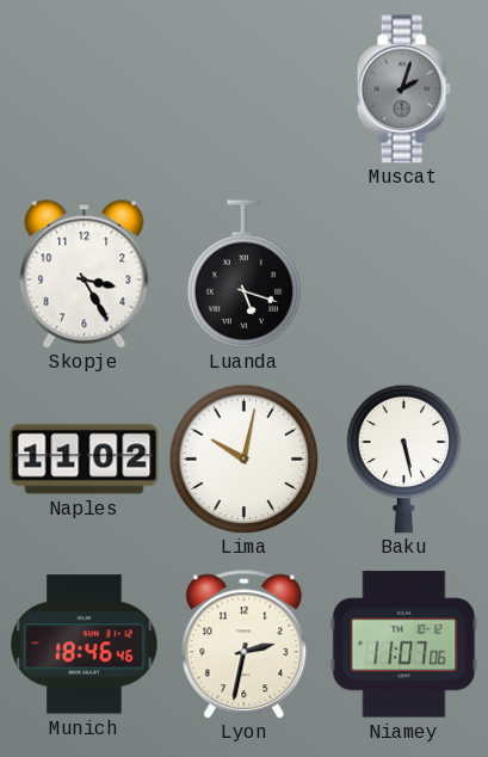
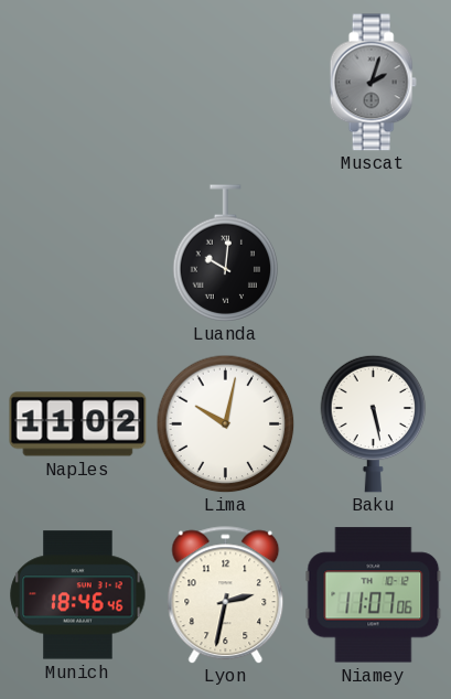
Skopje: 3:25 -> none
Luanda: 5:18 -> 10:01
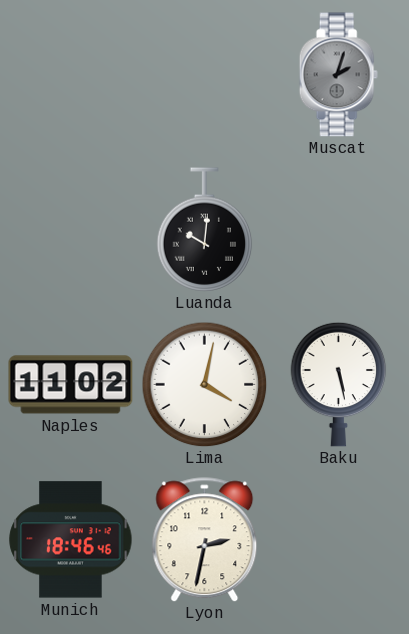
Lima: 10:02 -> 4:02
Niamey: 11:07 -> none
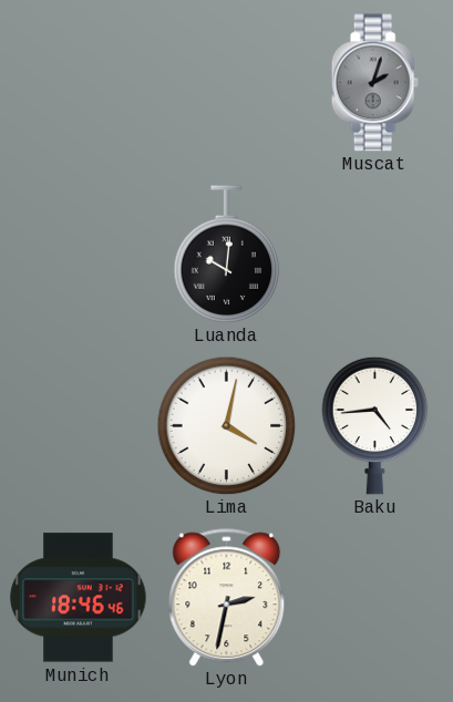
Naples: 11:02 -> none
Baku: 5:28 -> 4:44
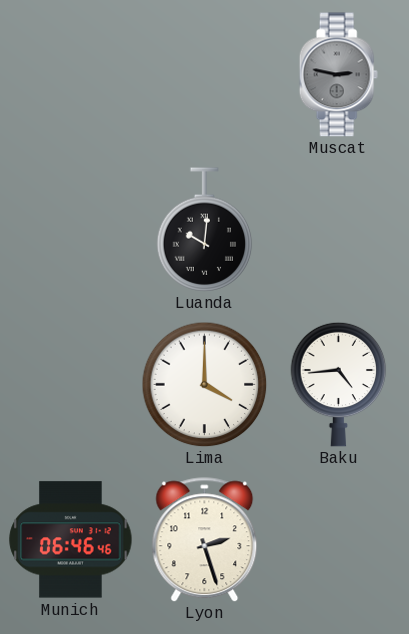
Muscat: 2:03 -> 2:47
Lima: 4:02 -> 4:00
Munich: 18:46 -> 06:46
Lyon: 2:32 -> 2:27
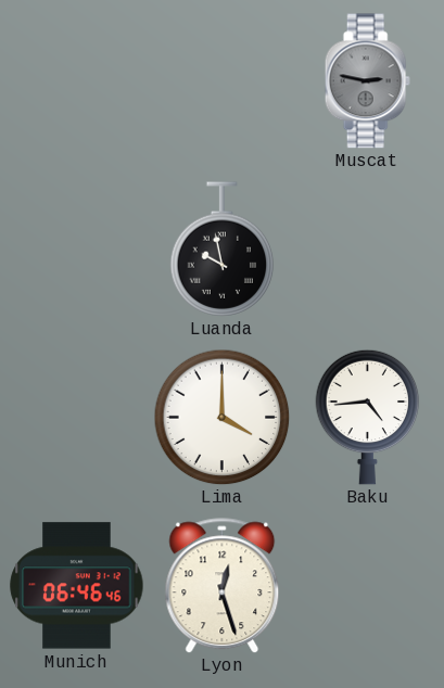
Luanda: 10:01 -> 9:58
Lyon: 2:27 -> 12:27
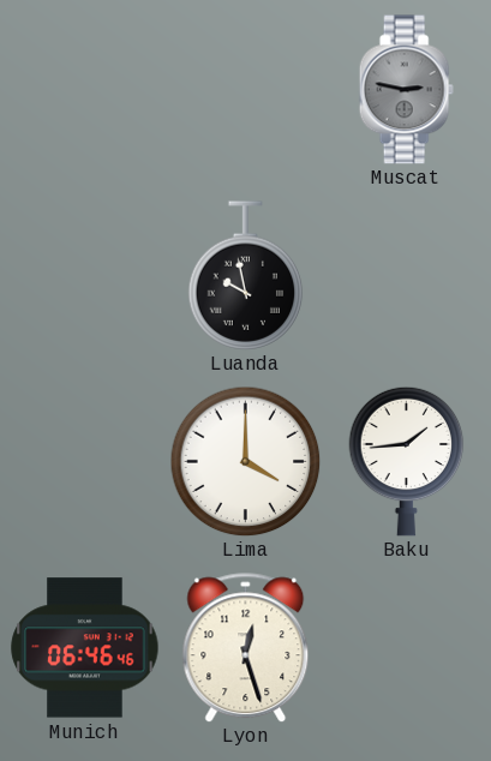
Baku: 4:44 -> 1:44
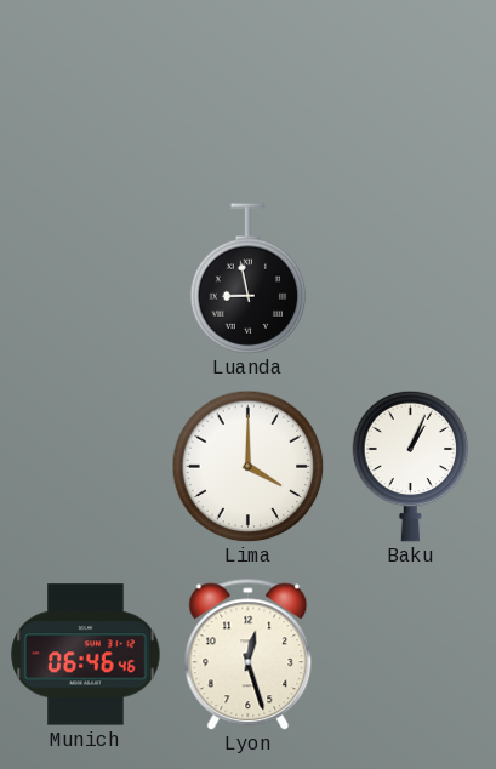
Muscat: 2:47 -> none
Luanda: 9:58 -> 8:58
Baku: 1:44 -> 1:04
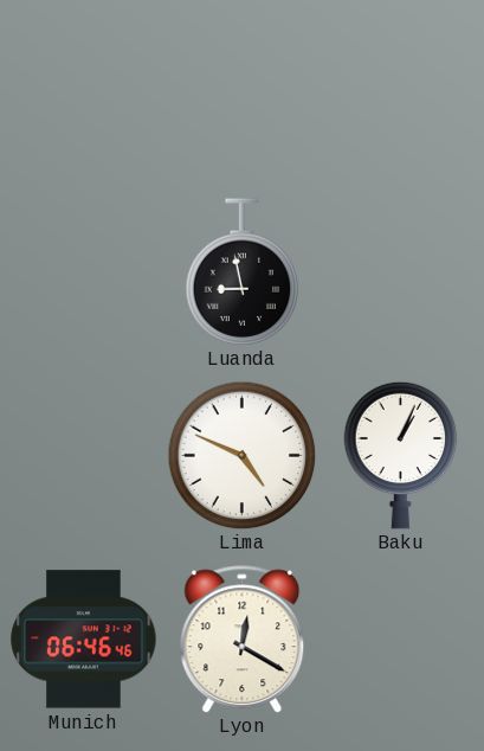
Lima: 4:00 -> 4:49
Lyon: 12:27 -> 12:20
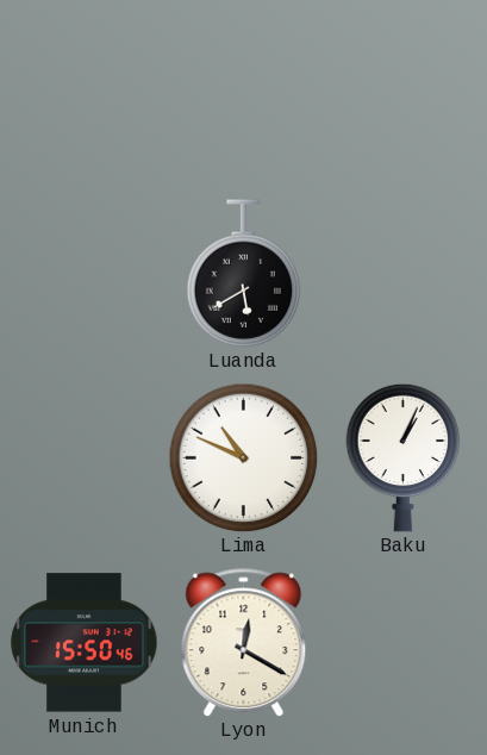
Luanda: 8:58 -> 5:40
Lima: 4:49 -> 10:49
Munich: 06:46 -> 15:50
